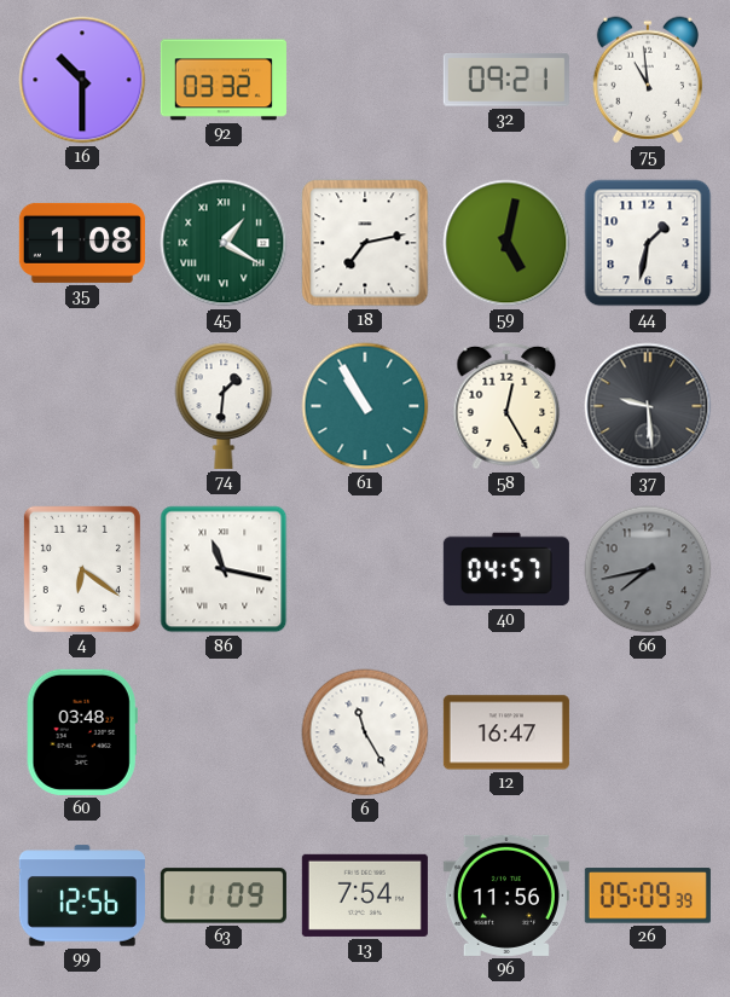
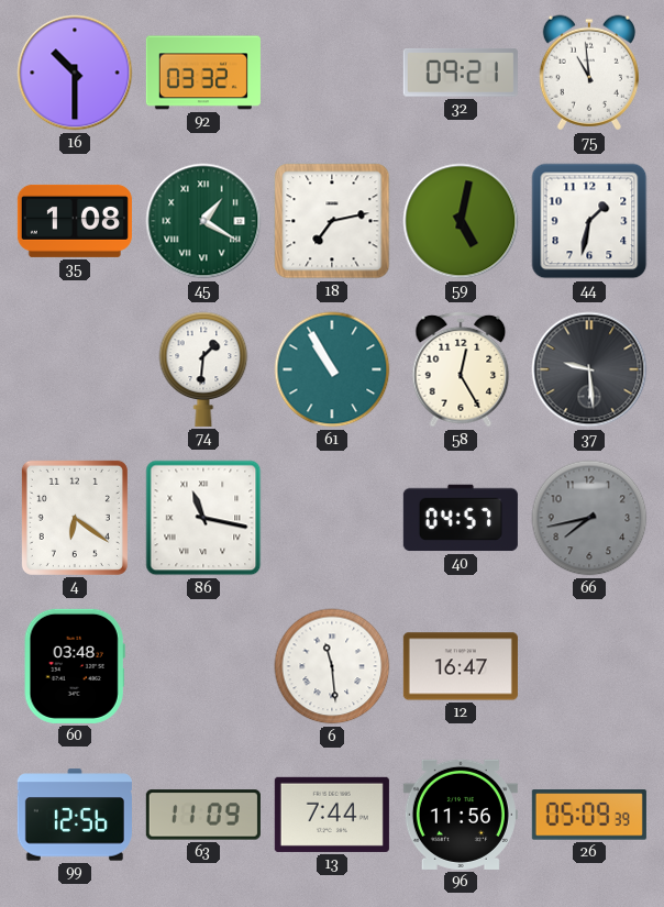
6: 11:25 -> 11:29
13: 7:54 -> 7:44
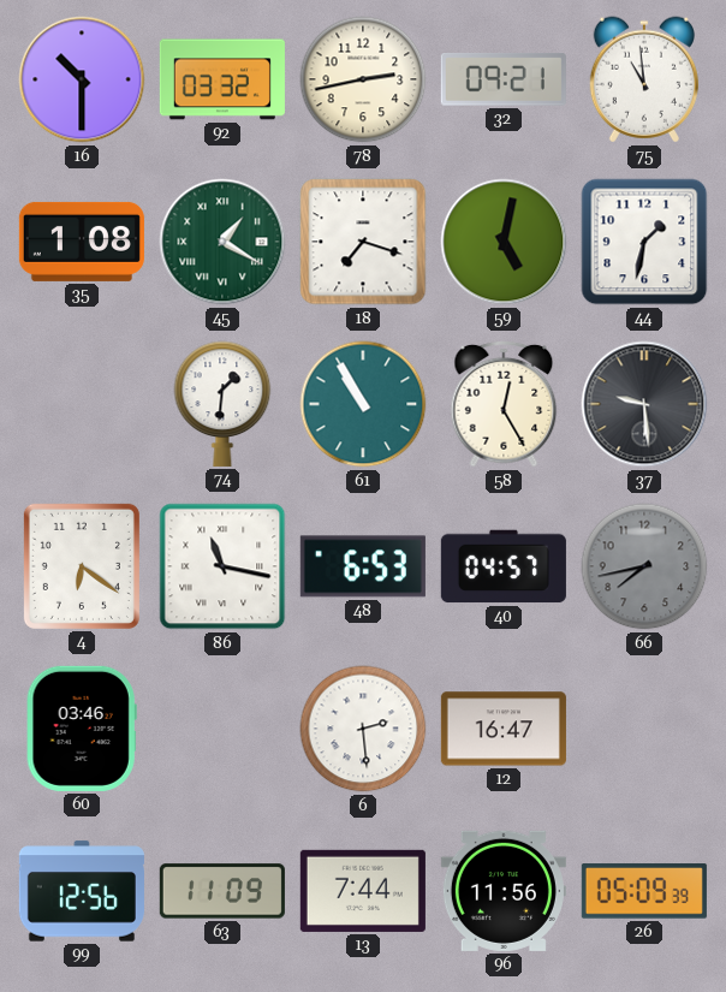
78: none -> 2:43
18: 7:13 -> 7:18
48: none -> 6:53
60: 03:48 -> 03:46
6: 11:29 -> 2:29
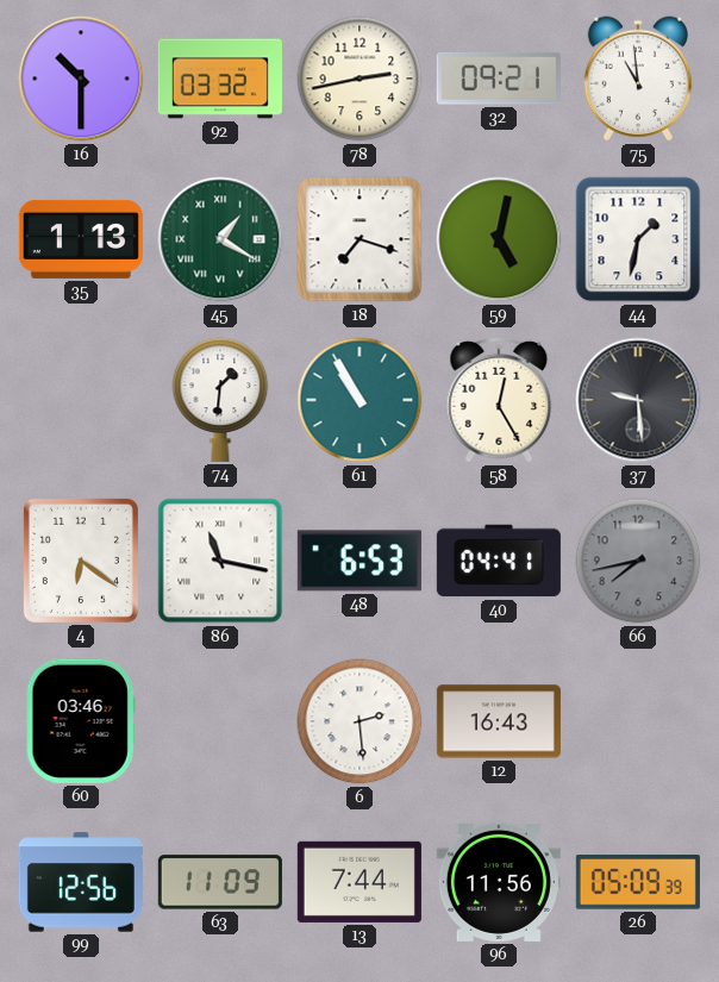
35: 1:08 -> 1:13
40: 04:57 -> 04:41
12: 16:47 -> 16:43
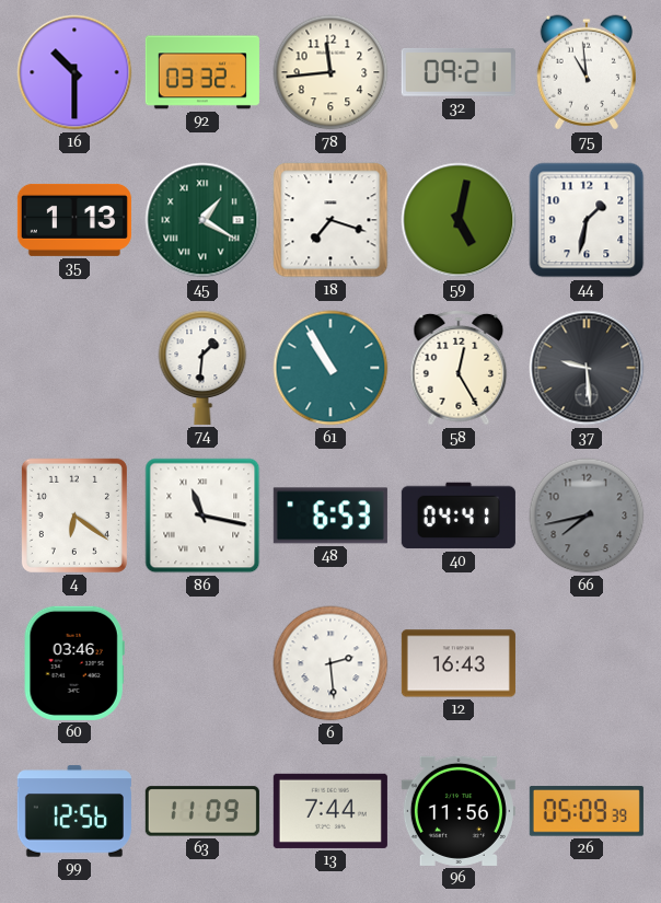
78: 2:43 -> 11:44
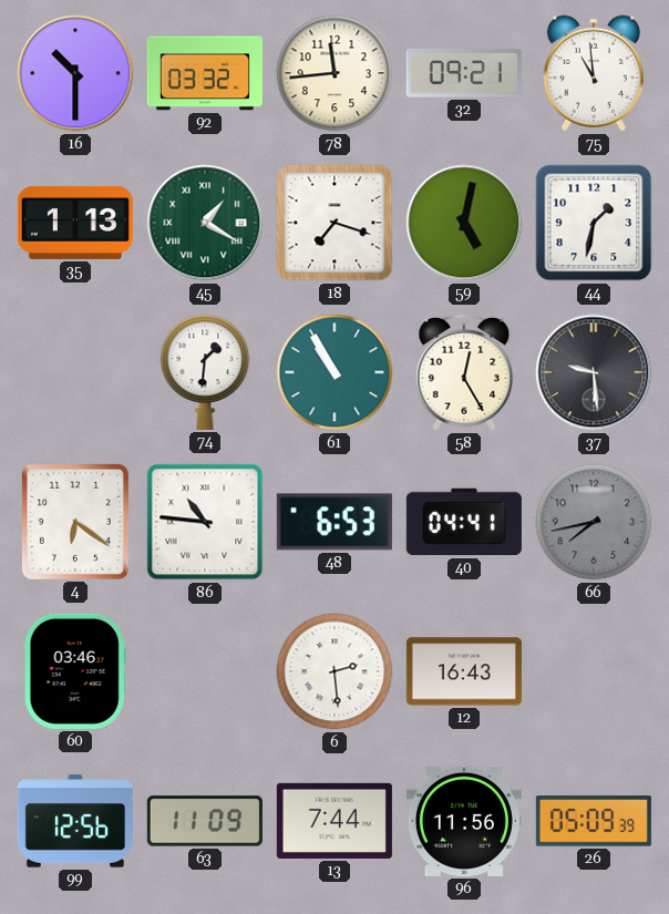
86: 11:17 -> 10:46
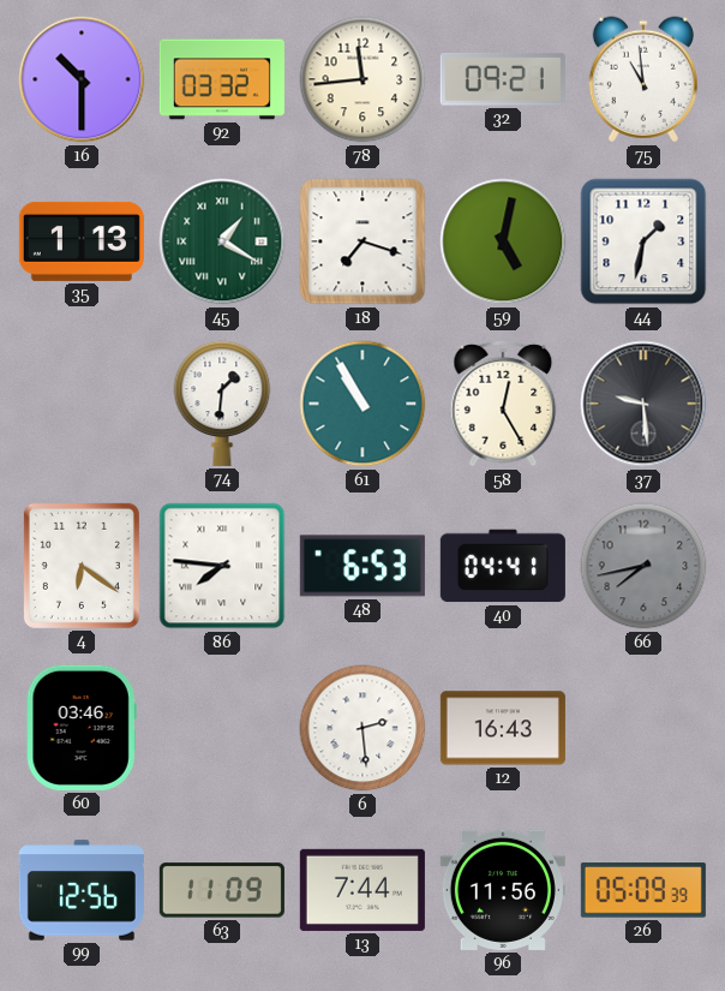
86: 10:46 -> 7:46
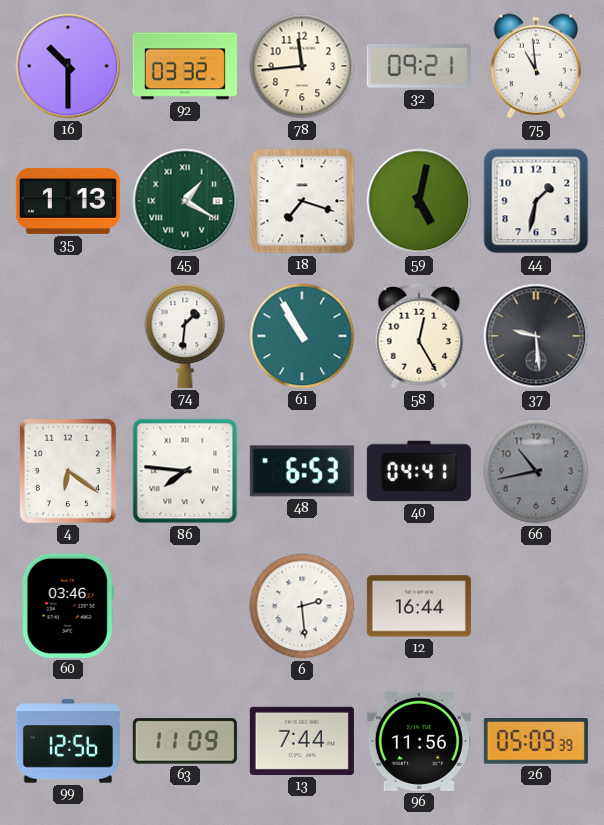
66: 7:43 -> 10:43
12: 16:43 -> 16:44
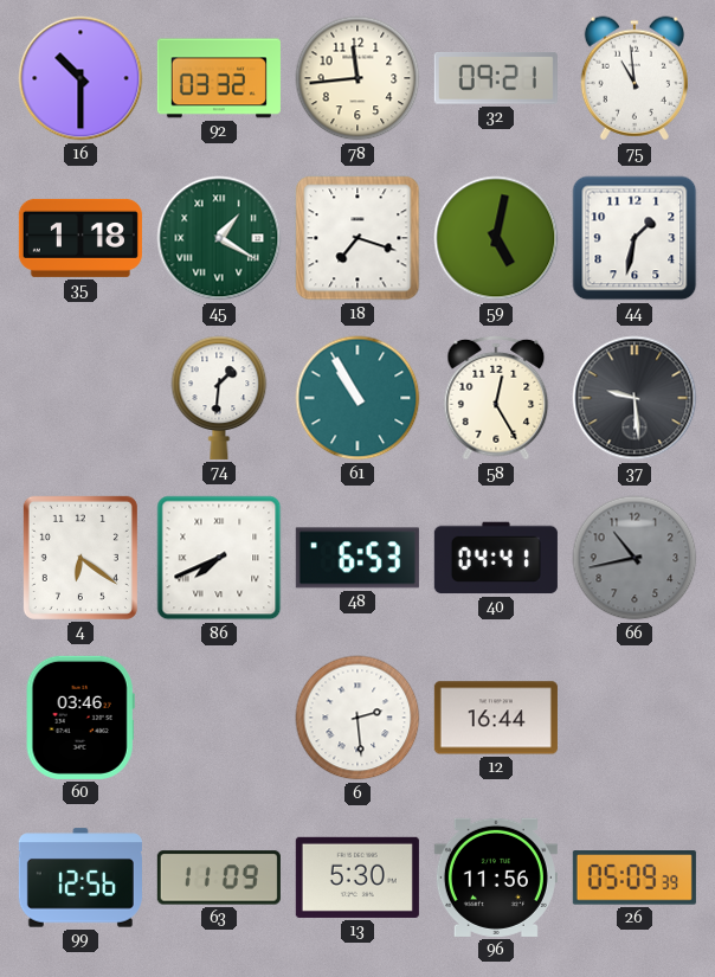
35: 1:13 -> 1:18
86: 7:46 -> 7:41
13: 7:44 -> 5:30
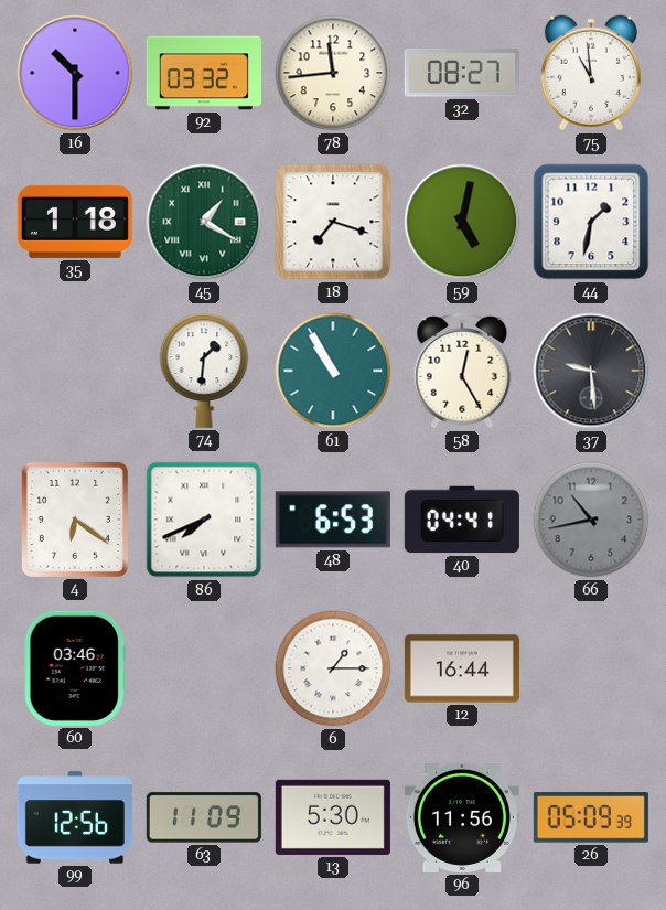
32: 09:21 -> 08:27
6: 2:29 -> 1:15
